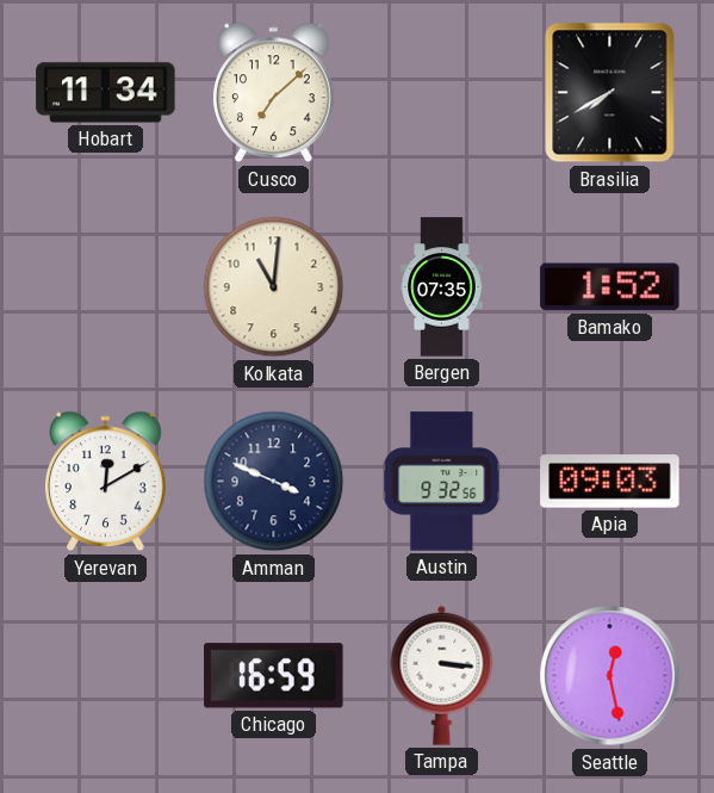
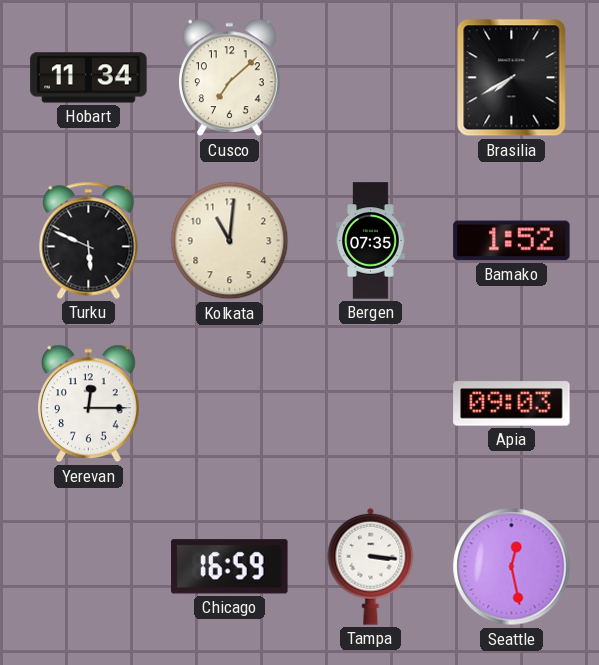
Turku: none -> 5:49
Yerevan: 12:10 -> 12:15
Amman: 3:49 -> none
Austin: 9:32 -> none
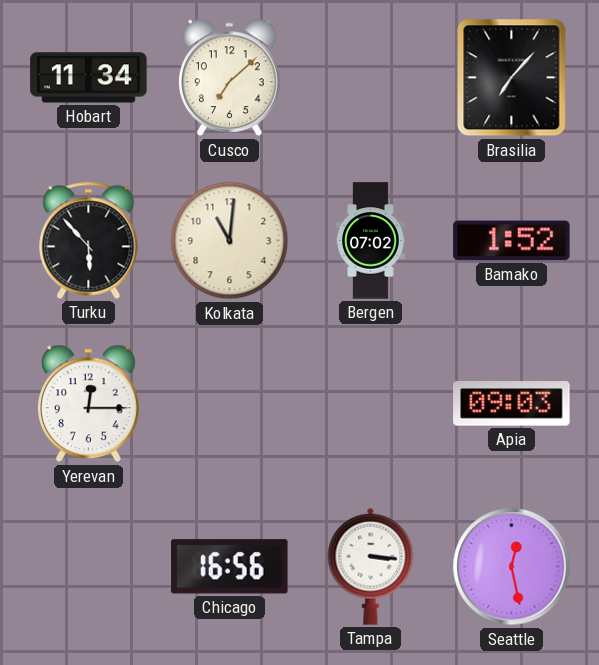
Brasilia: 7:40 -> 7:07
Turku: 5:49 -> 5:53
Bergen: 07:35 -> 07:02
Chicago: 16:59 -> 16:56
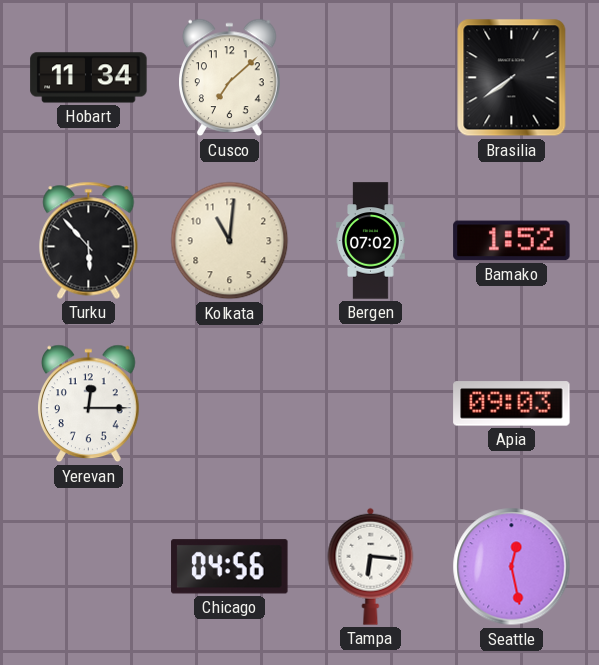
Brasilia: 7:07 -> 7:39
Chicago: 16:56 -> 04:56
Tampa: 3:16 -> 6:16
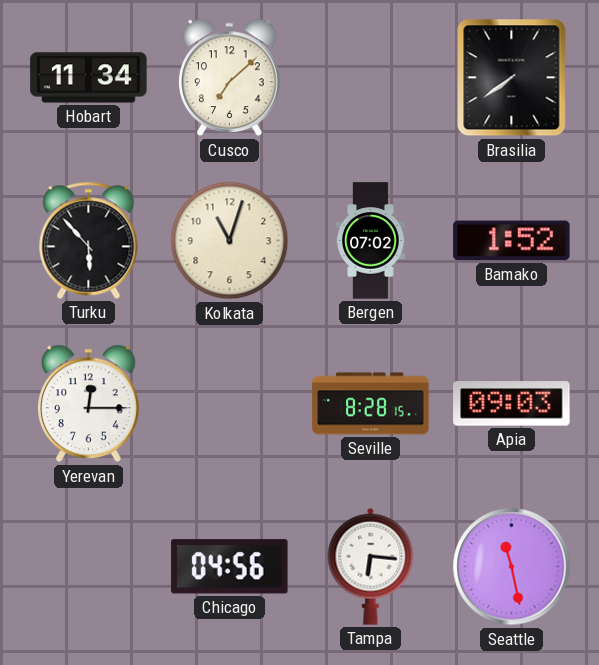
Kolkata: 11:01 -> 11:03
Seville: none -> 8:28
Seattle: 12:28 -> 11:28
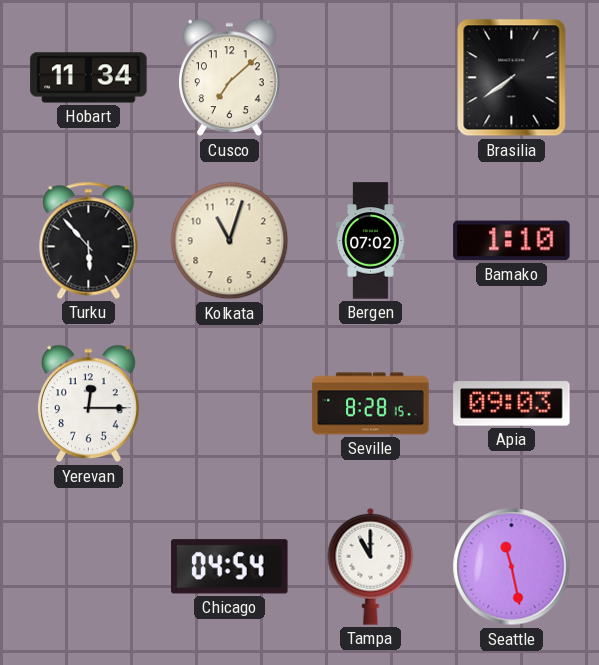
Bamako: 1:52 -> 1:10
Chicago: 04:56 -> 04:54
Tampa: 6:16 -> 11:00
